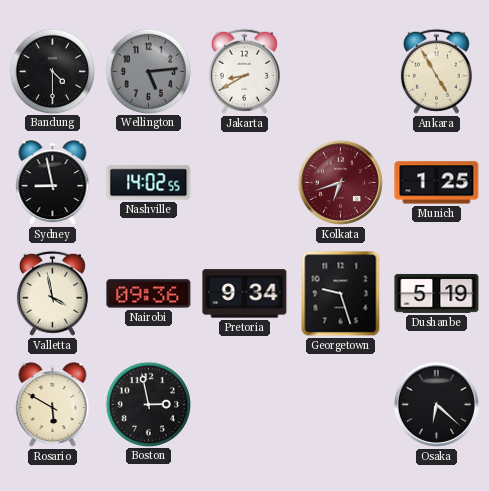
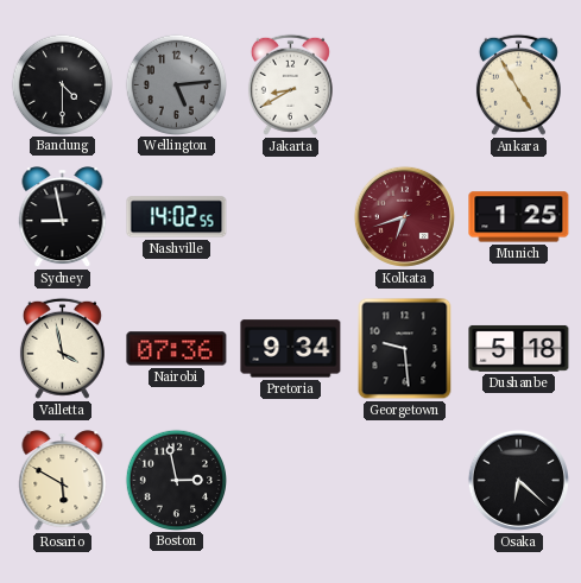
Nairobi: 09:36 -> 07:36
Georgetown: 9:27 -> 9:29
Dushanbe: 5:19 -> 5:18
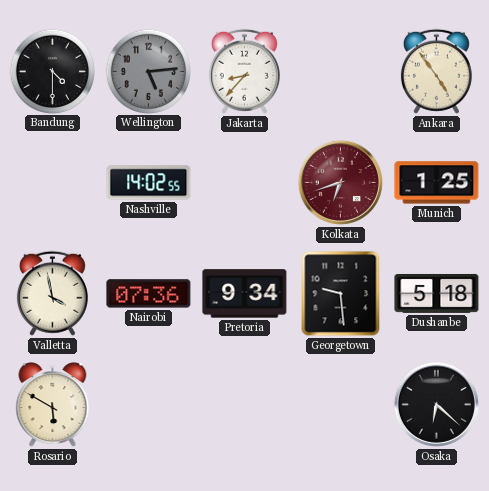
Jakarta: 8:40 -> 8:37
Ankara: 4:55 -> 4:54
Sydney: 8:58 -> none
Boston: 2:58 -> none
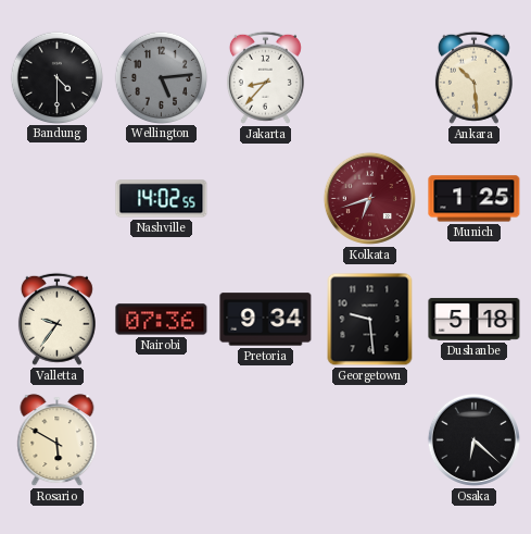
Ankara: 4:54 -> 10:29
Valletta: 3:58 -> 9:36
